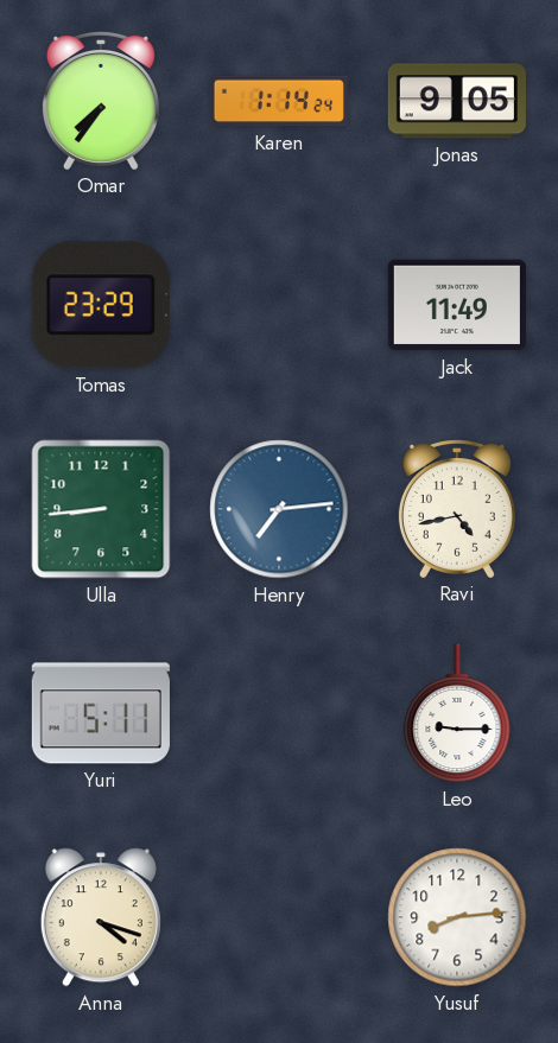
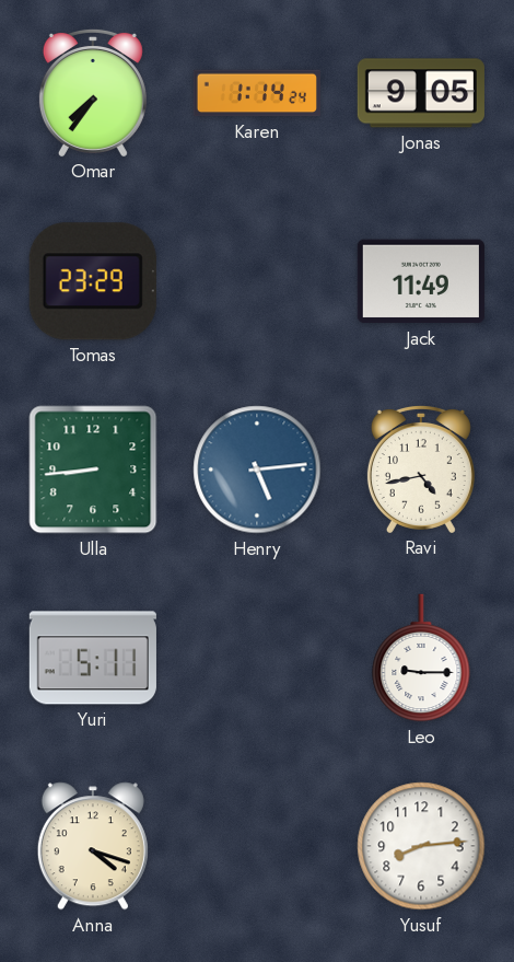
Henry: 7:14 -> 5:14
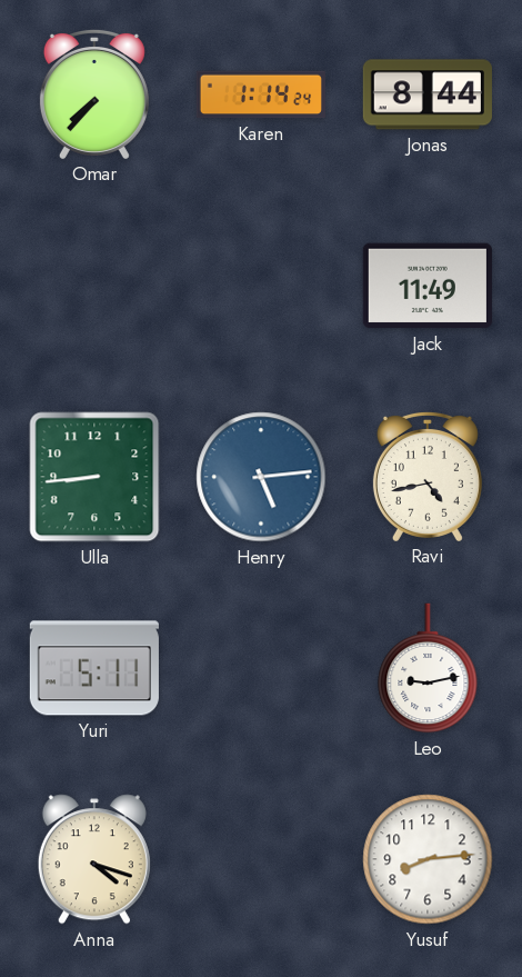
Omar: 7:36 -> 7:37
Jonas: 9:05 -> 8:44
Tomas: 23:29 -> none
Leo: 9:15 -> 9:13
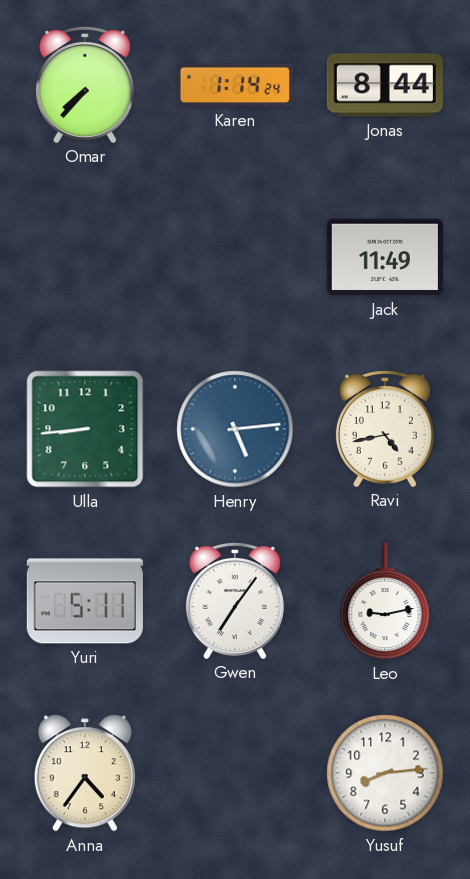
Gwen: none -> 7:06
Anna: 4:18 -> 4:36
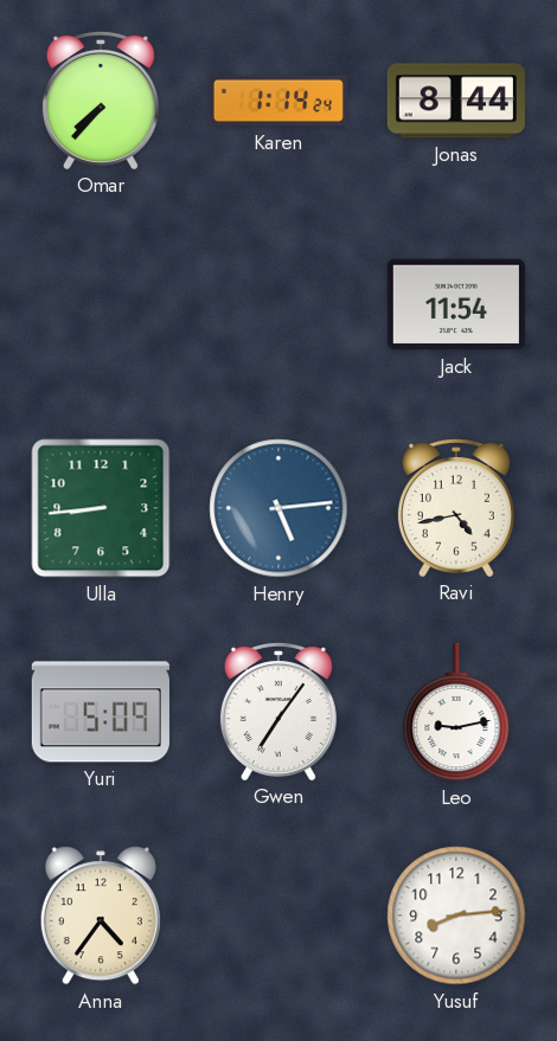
Jack: 11:49 -> 11:54
Yuri: 5:11 -> 5:09
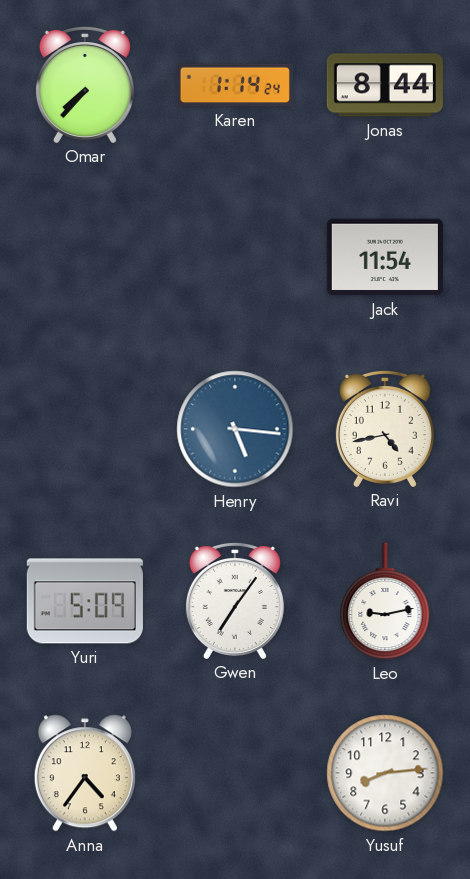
Ulla: 8:44 -> none
Henry: 5:14 -> 5:16
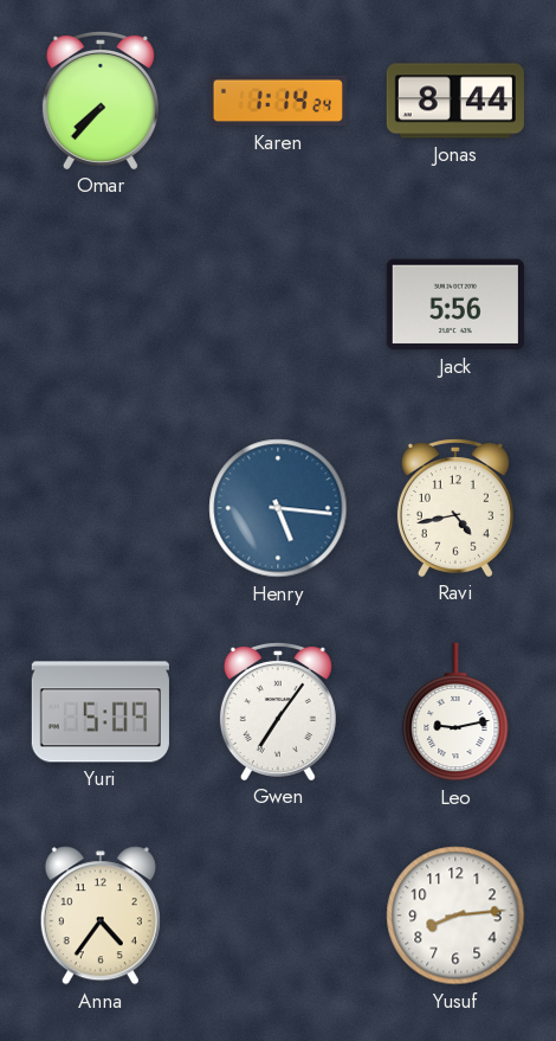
Jack: 11:54 -> 5:56
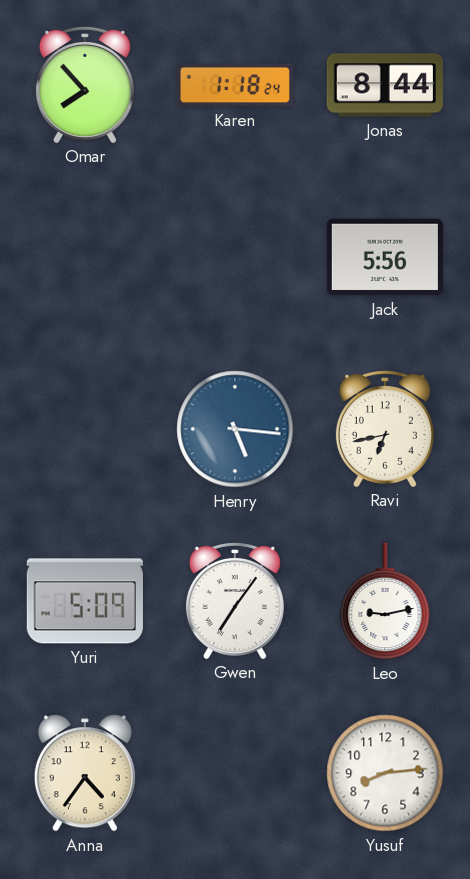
Omar: 7:37 -> 7:53
Karen: 1:14 -> 1:18
Ravi: 4:43 -> 6:43
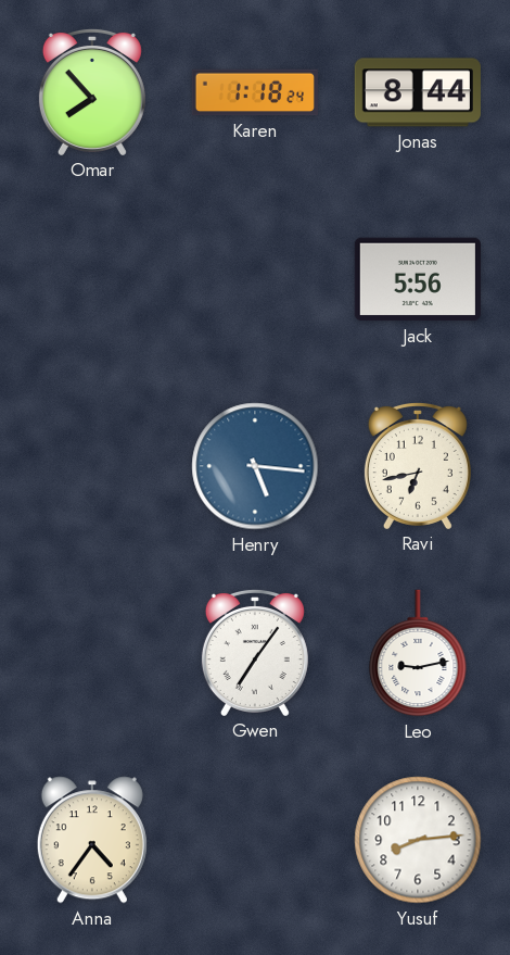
Yuri: 5:09 -> none
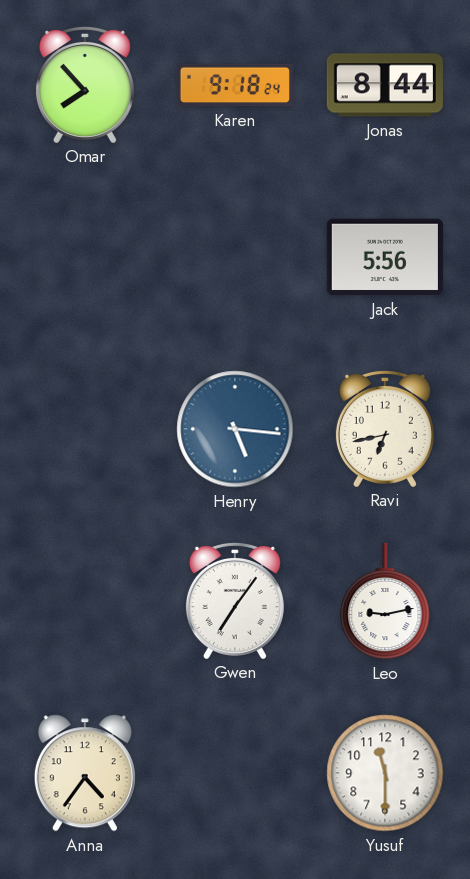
Karen: 1:18 -> 9:18
Yusuf: 8:14 -> 11:30
